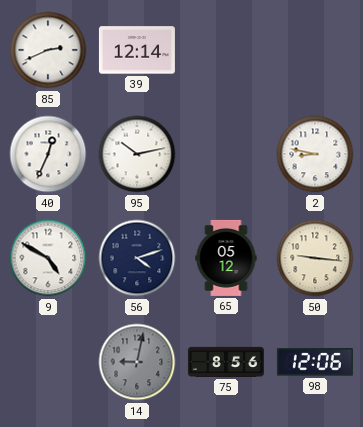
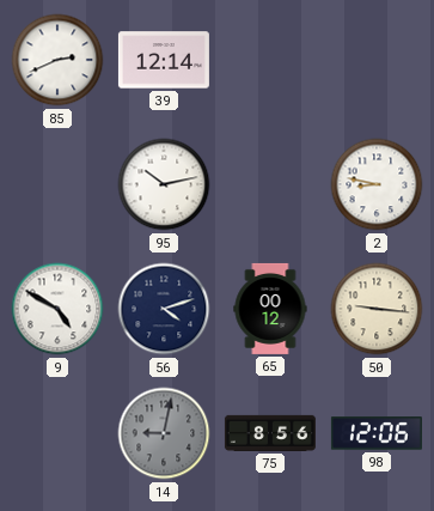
40: 12:34 -> none
65: 05:12 -> 00:12
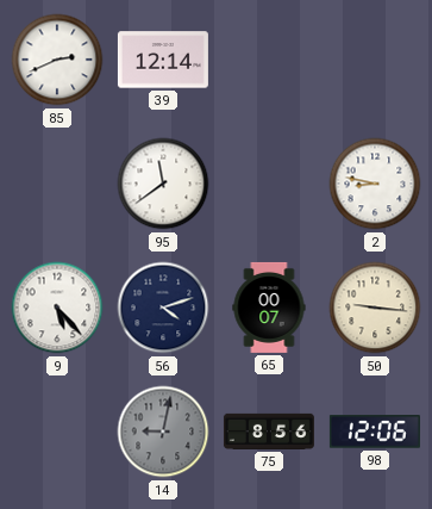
95: 10:13 -> 11:39
9: 4:50 -> 5:23
65: 00:12 -> 00:07
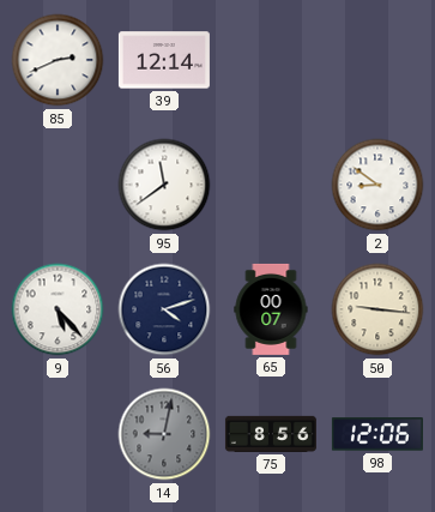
2: 8:47 -> 8:51
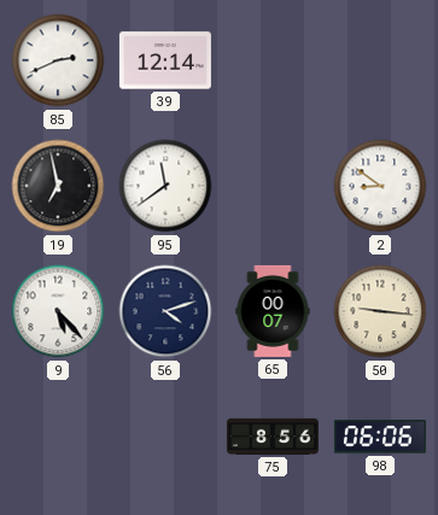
19: none -> 6:58
14: 9:02 -> none
98: 12:06 -> 06:06
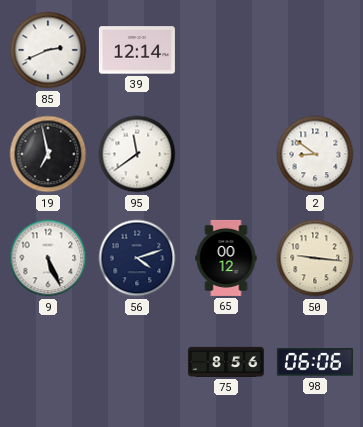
9: 5:23 -> 5:26
65: 00:07 -> 00:12
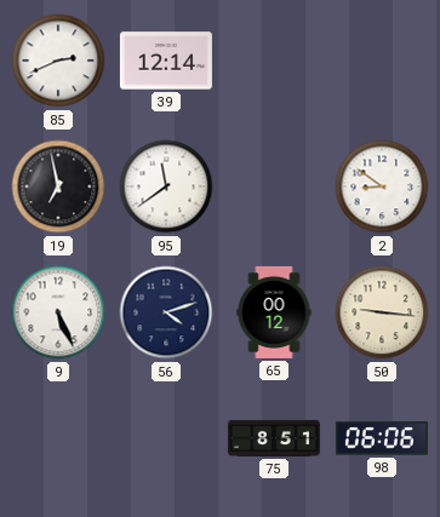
75: 8:56 -> 8:51
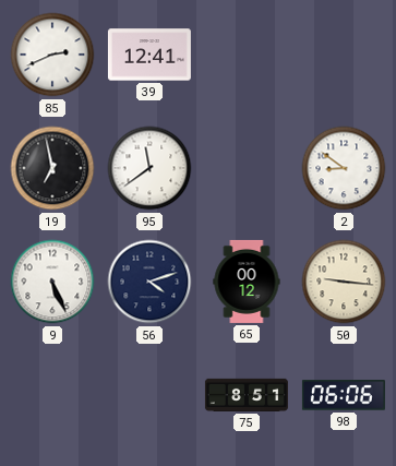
39: 12:14 -> 12:41
